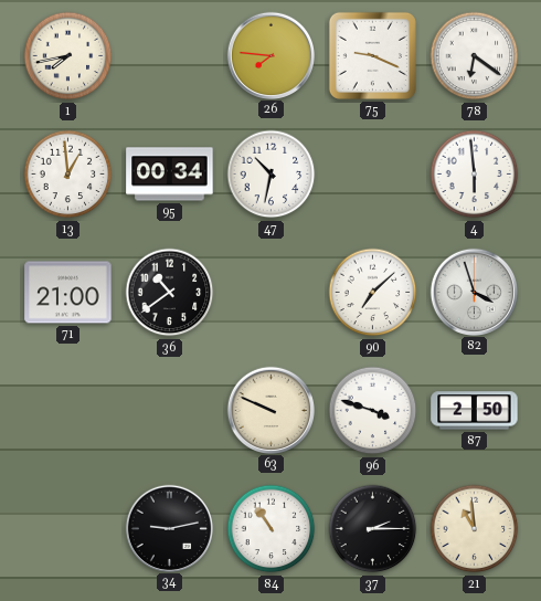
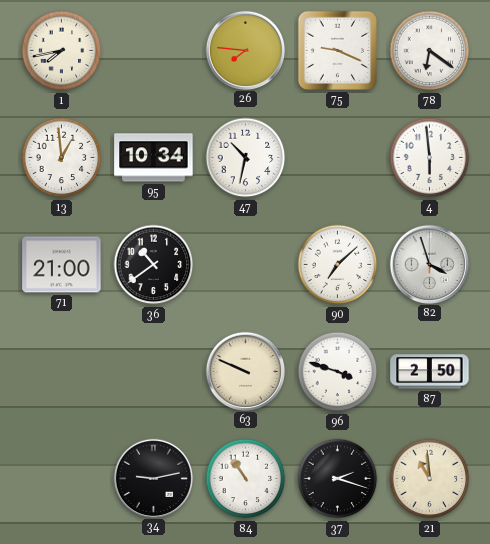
95: 00:34 -> 10:34
37: 2:15 -> 2:18
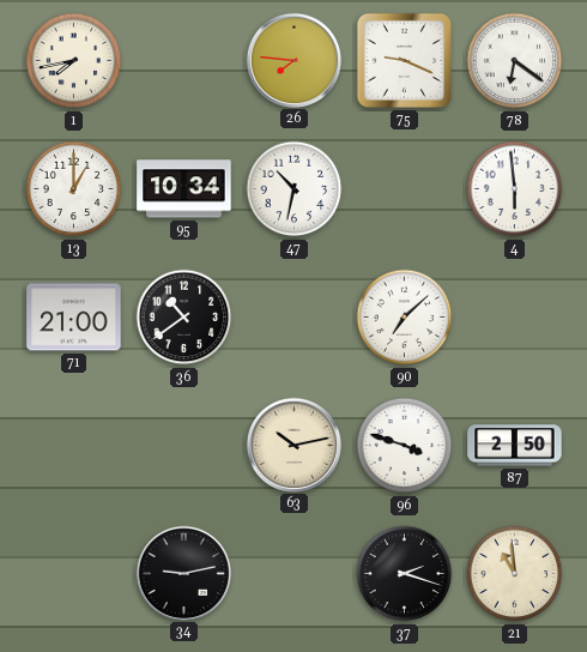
13: 12:59 -> 1:00
82: 3:57 -> none
63: 9:49 -> 10:13
84: 10:54 -> none
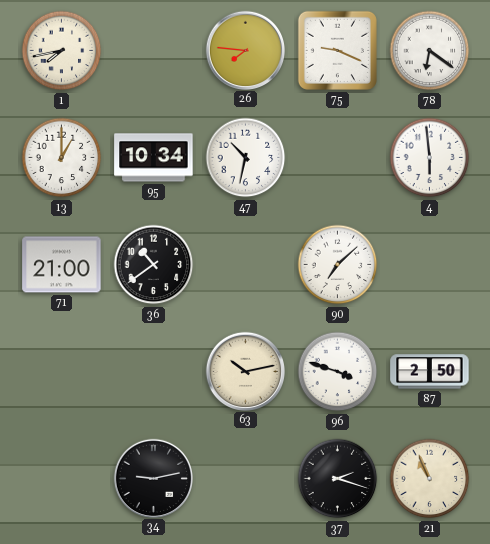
21: 10:59 -> 10:56
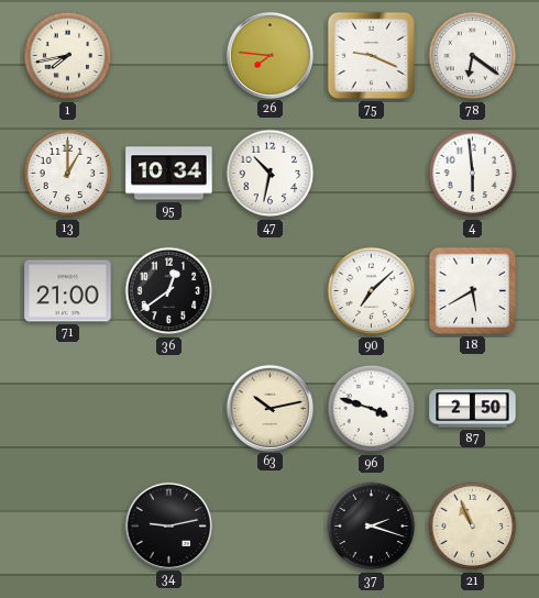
36: 10:39 -> 12:39
18: none -> 5:40
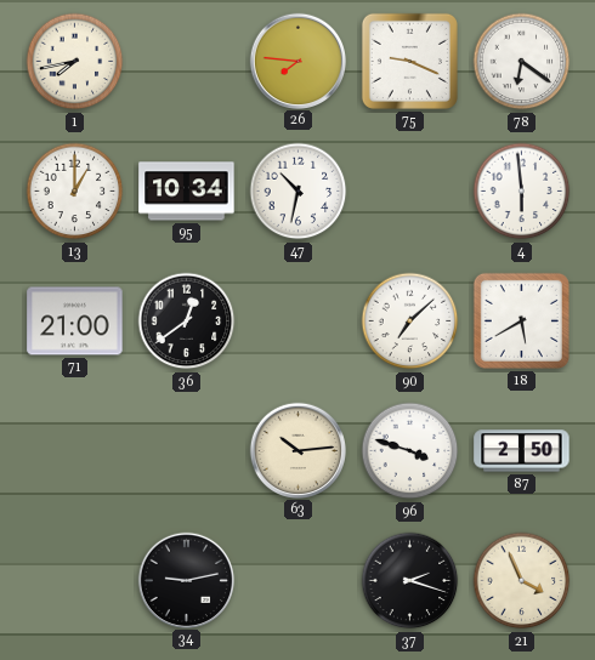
63: 10:13 -> 10:14
21: 10:56 -> 3:56
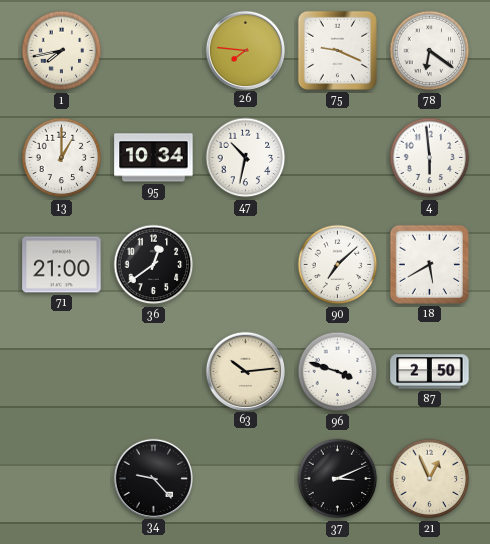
34: 9:13 -> 9:23
37: 2:18 -> 3:11
21: 3:56 -> 12:56
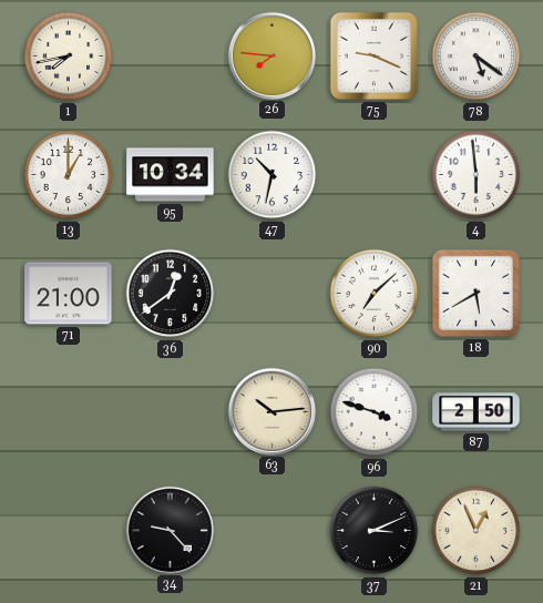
78: 6:21 -> 5:21
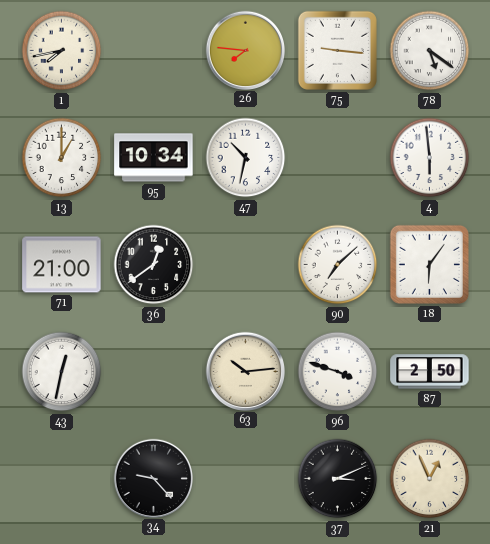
75: 9:19 -> 9:16
18: 5:40 -> 6:06
43: none -> 12:32
